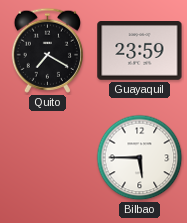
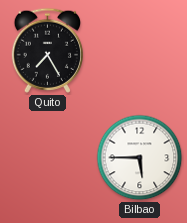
Quito: 7:20 -> 7:25
Guayaquil: 23:59 -> none
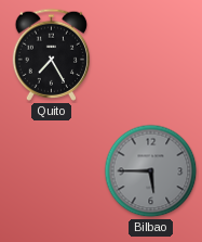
Bilbao dial: white -> grey
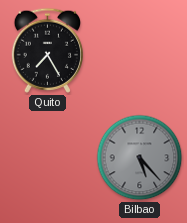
Bilbao: 5:45 -> 5:23
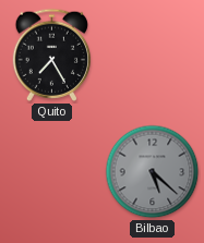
Bilbao: 5:23 -> 5:22
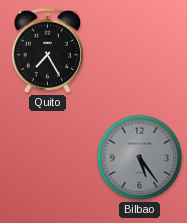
Bilbao: 5:22 -> 5:24
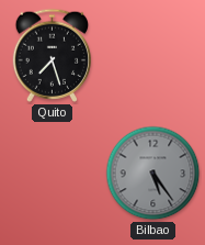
Quito: 7:25 -> 7:27
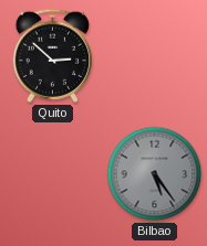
Quito: 7:27 -> 2:52
